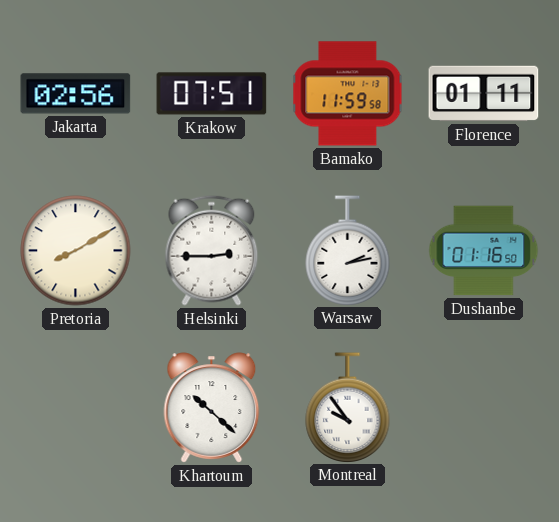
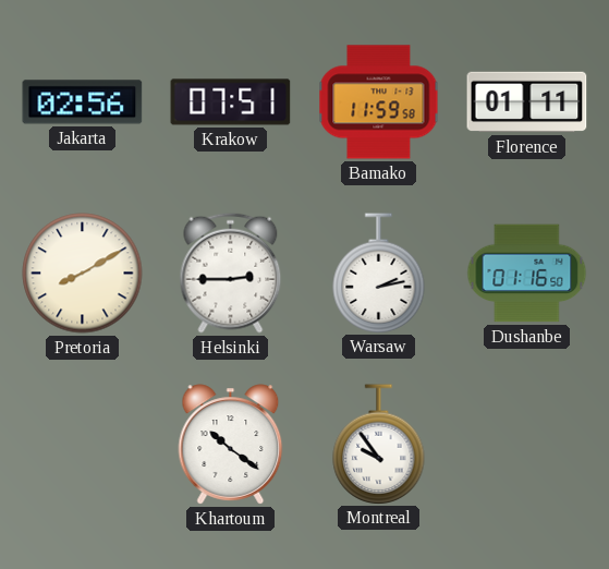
Khartoum: 10:22 -> 10:21
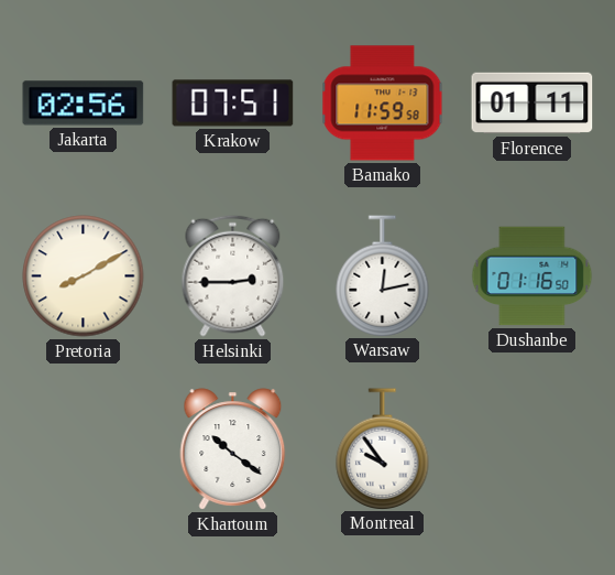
Warsaw: 2:13 -> 12:13
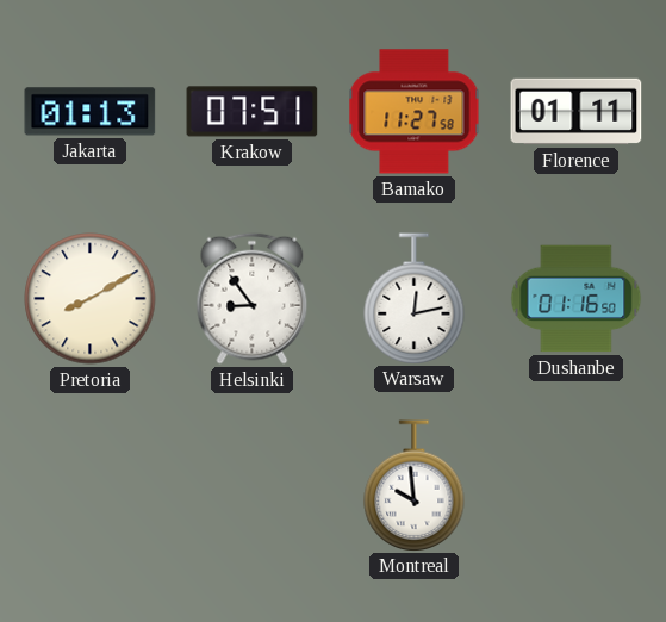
Jakarta: 02:56 -> 01:13
Bamako: 11:59 -> 11:27
Helsinki: 2:45 -> 8:54
Khartoum: 10:21 -> none
Montreal: 9:54 -> 9:59
